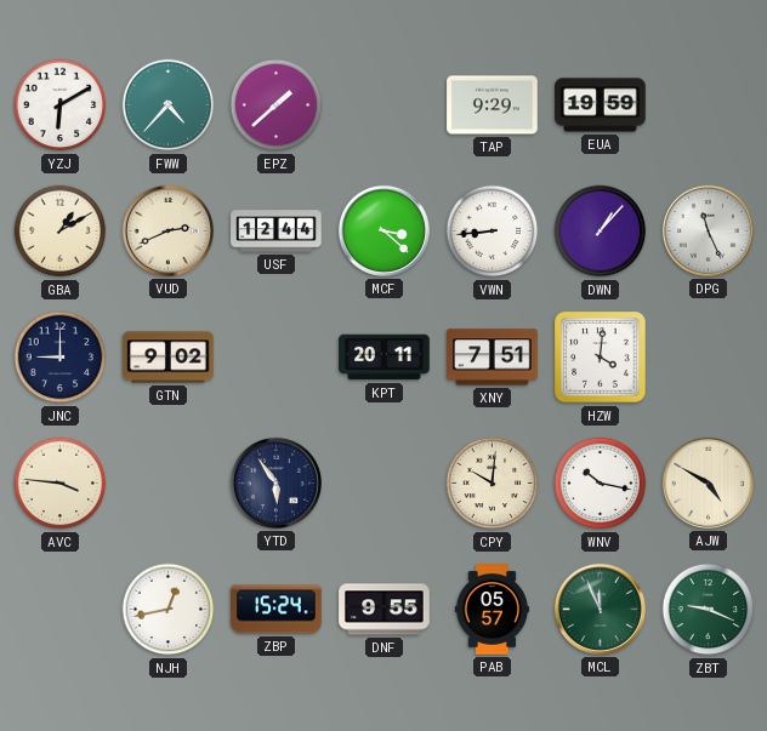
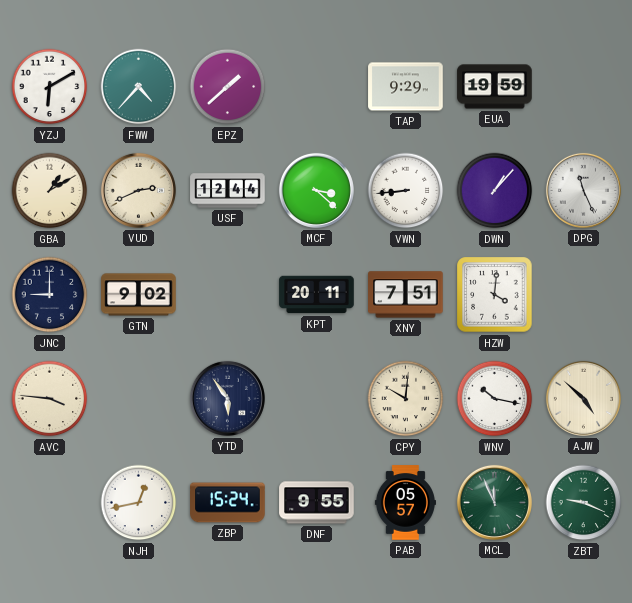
AJW: 4:50 -> 4:52
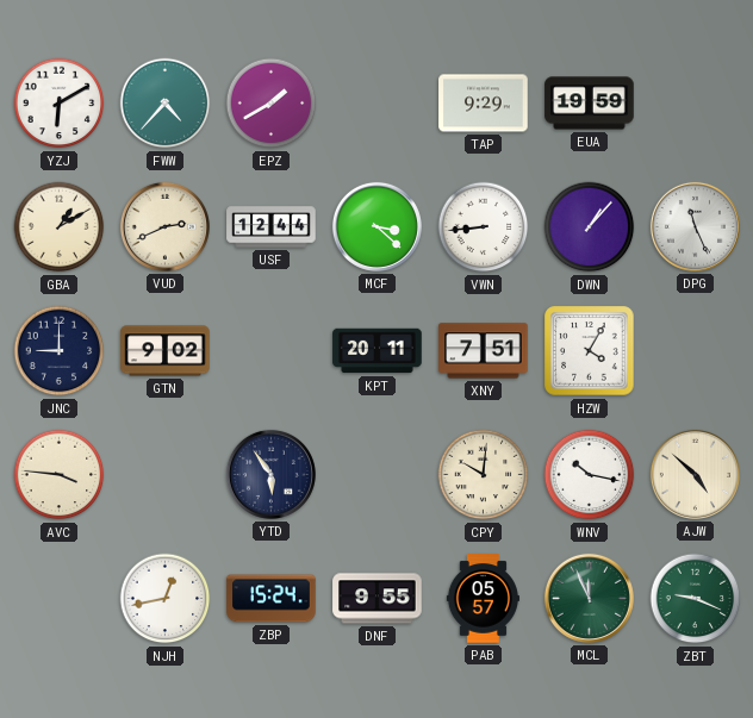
EPZ: 1:38 -> 1:40
HZW: 4:01 -> 4:05
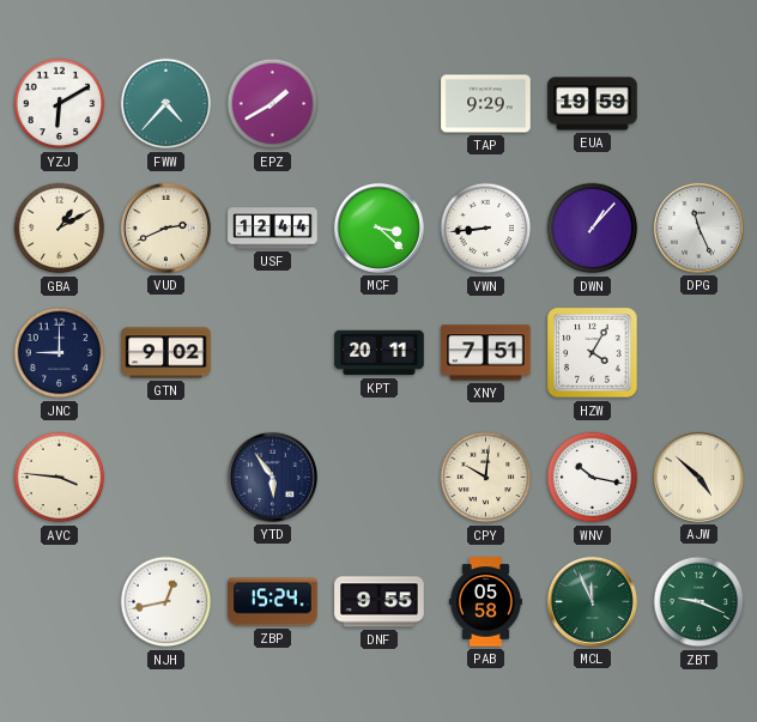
PAB: 05:57 -> 05:58
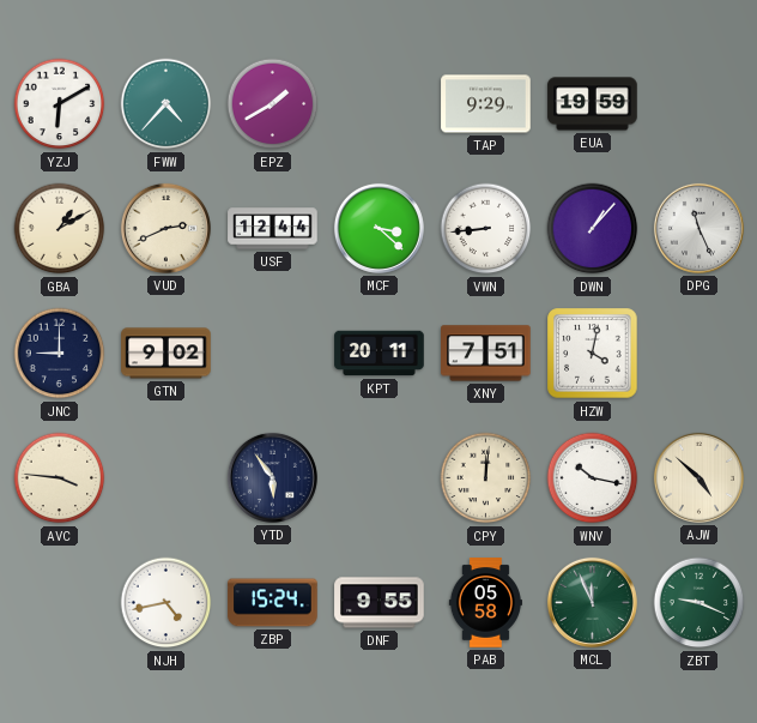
HZW: 4:05 -> 4:02
CPY: 10:01 -> 12:01
NJH: 12:43 -> 4:43
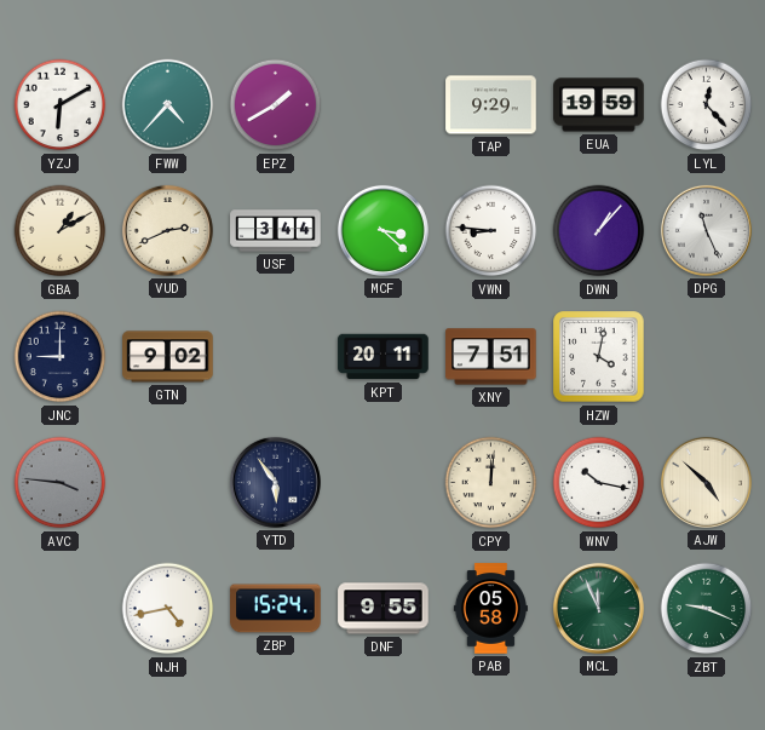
LYL: none -> 12:23
USF: 12:44 -> 3:44
VWN: 8:44 -> 8:46
AVC dial: cream -> grey
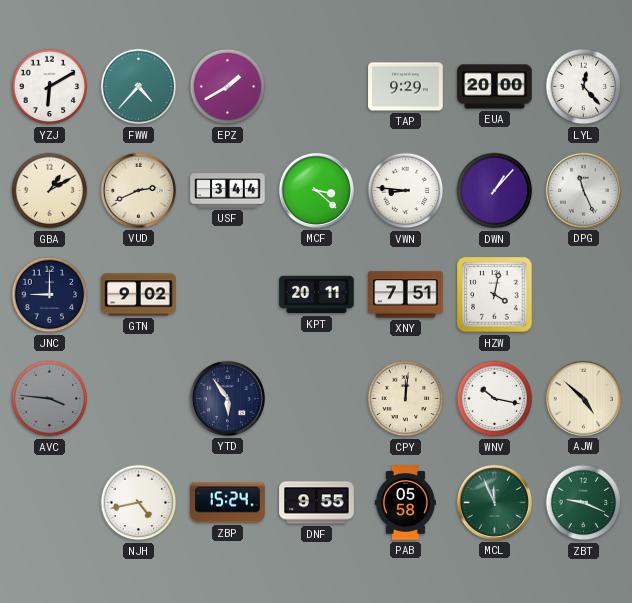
EUA: 19:59 -> 20:00
